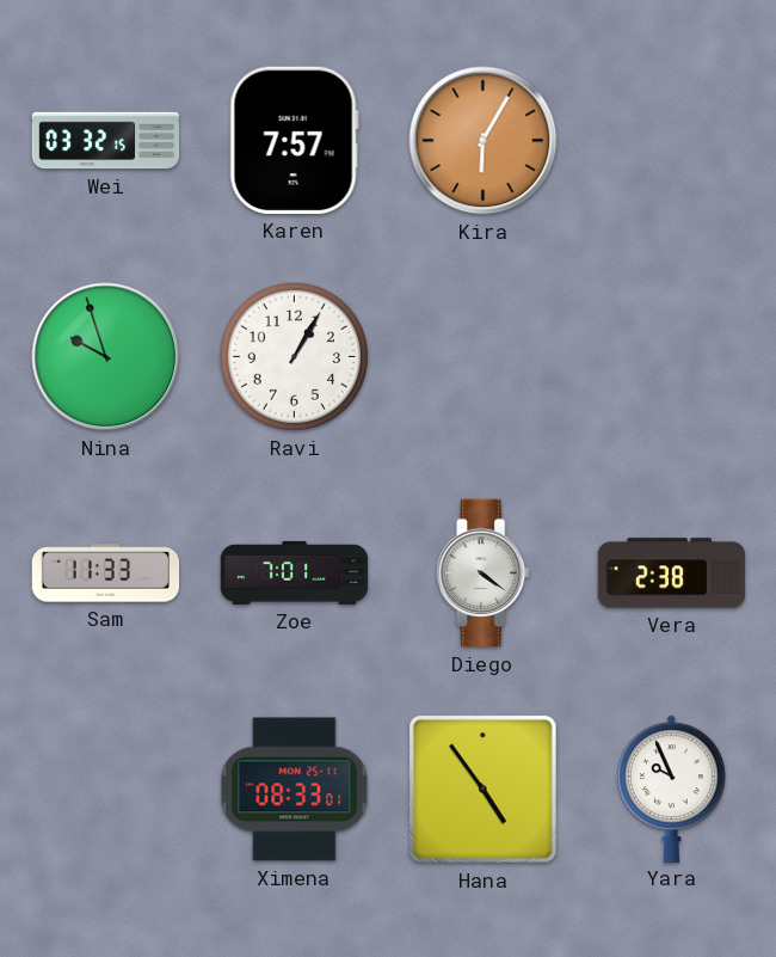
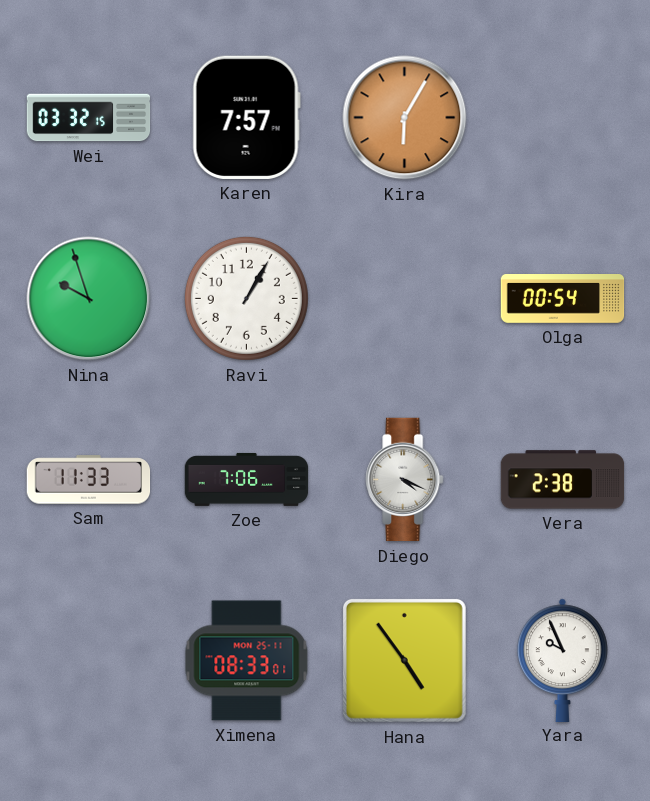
Olga: none -> 00:54
Zoe: 7:01 -> 7:06
Diego: 4:21 -> 4:19
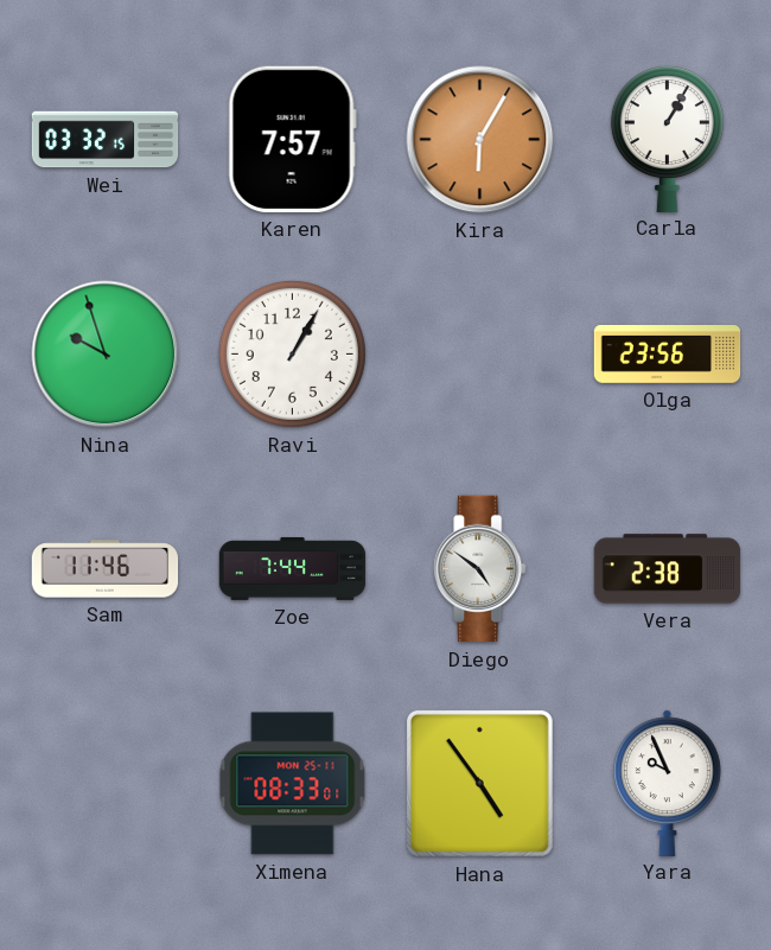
Carla: none -> 1:05
Olga: 00:54 -> 23:56
Sam: 11:33 -> 11:46
Zoe: 7:06 -> 7:44
Diego: 4:19 -> 4:51
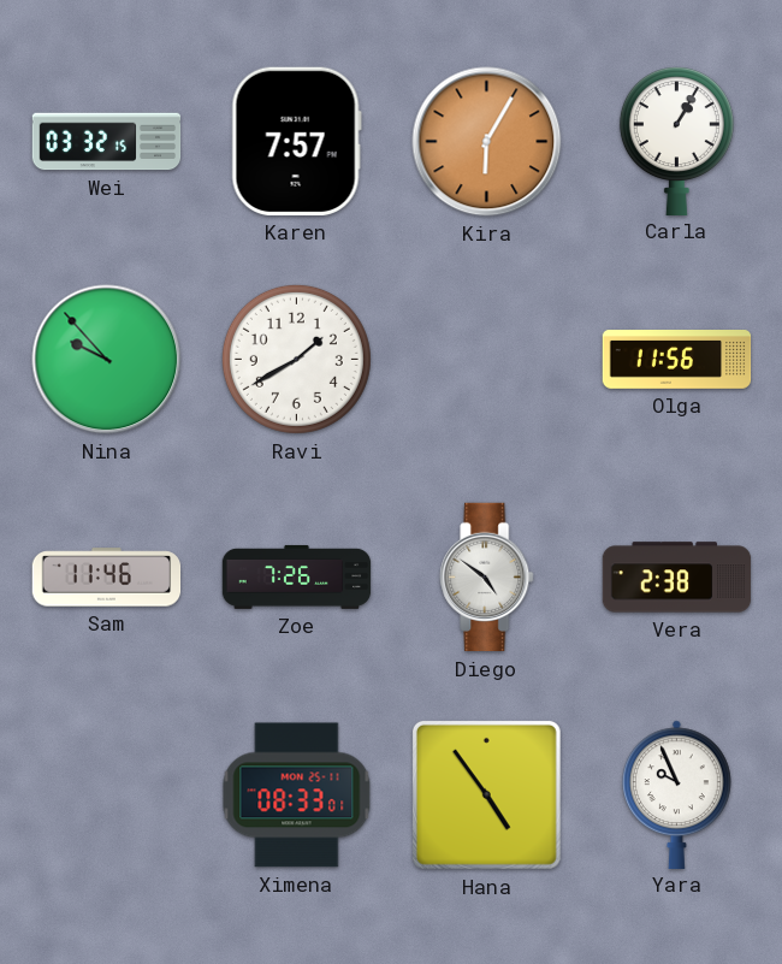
Nina: 9:57 -> 9:53
Ravi: 1:05 -> 1:40
Olga: 23:56 -> 11:56
Zoe: 7:44 -> 7:26
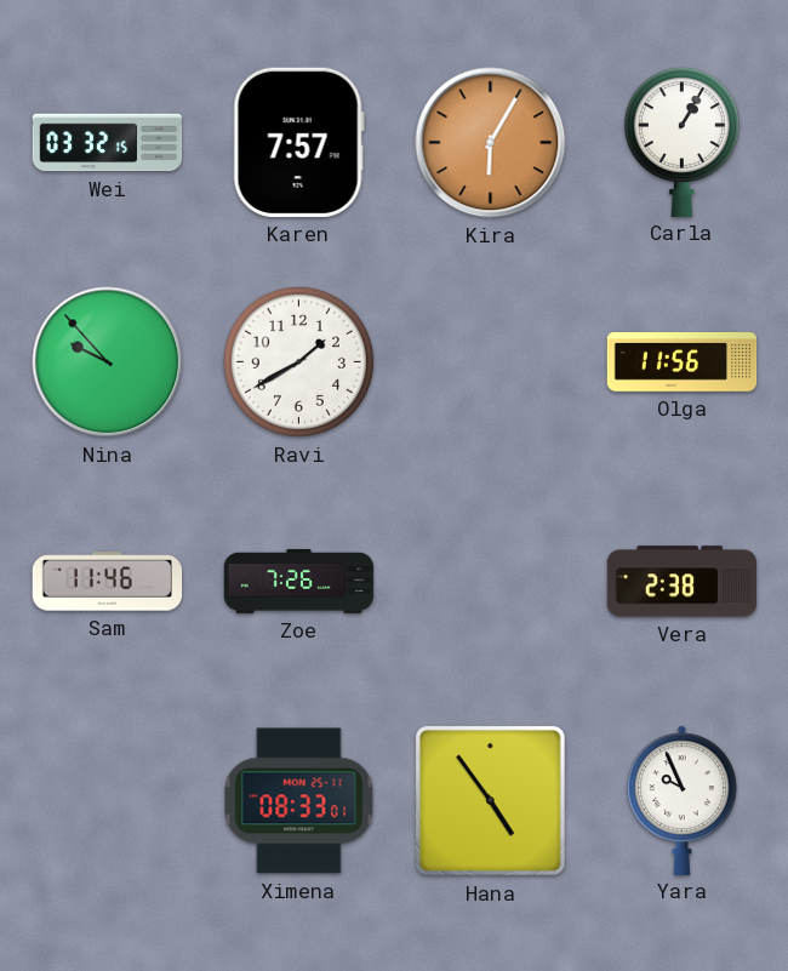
Diego: 4:51 -> none
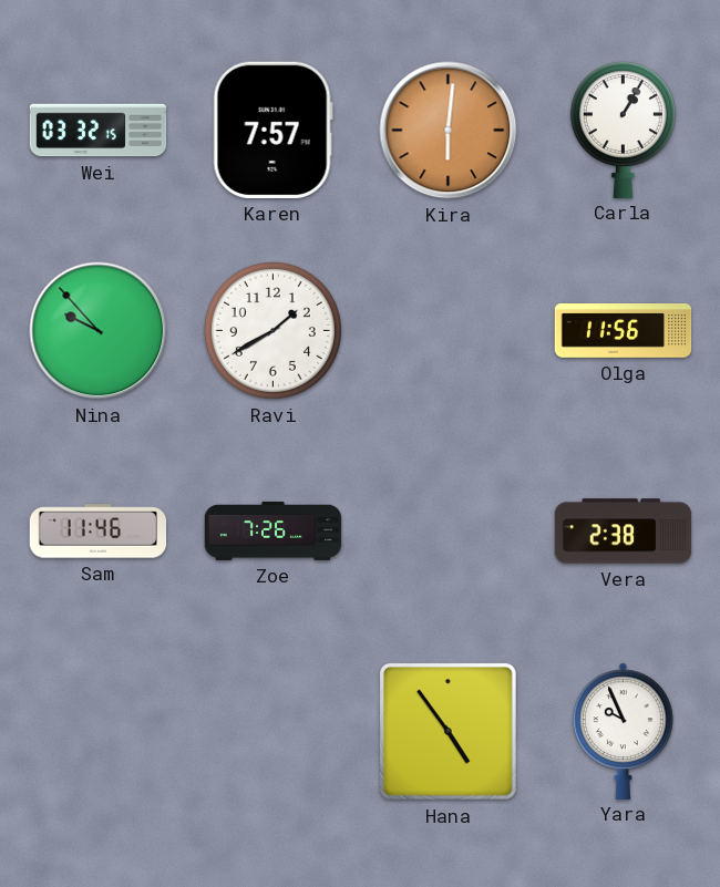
Kira: 6:05 -> 6:01
Ximena: 08:33 -> none
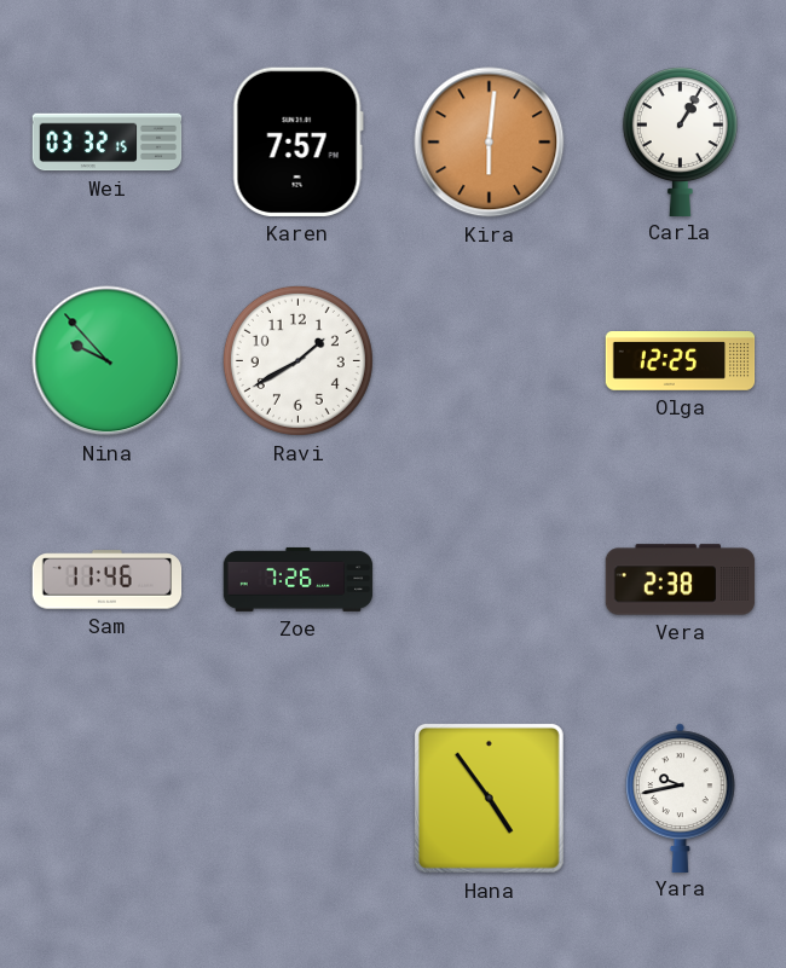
Olga: 11:56 -> 12:25
Yara: 9:56 -> 9:43
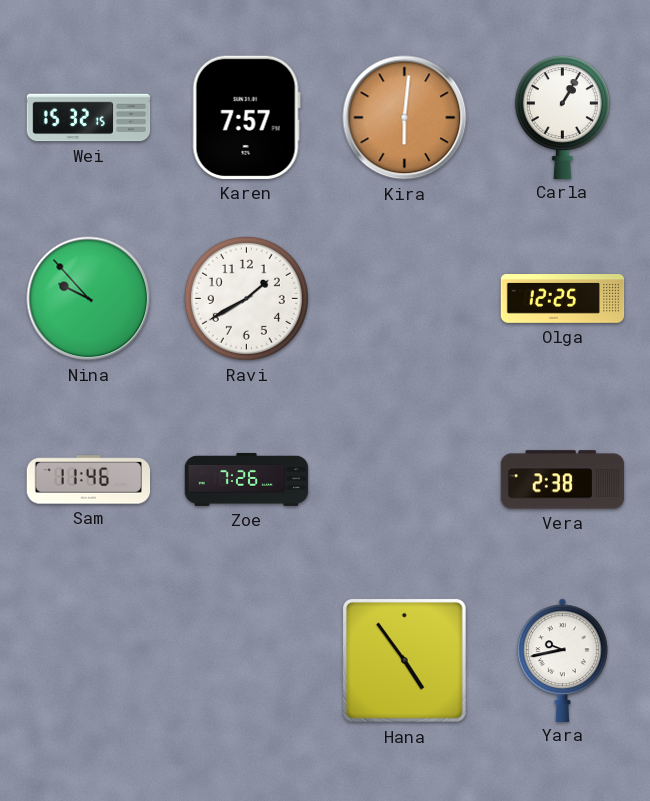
Wei: 03:32 -> 15:32
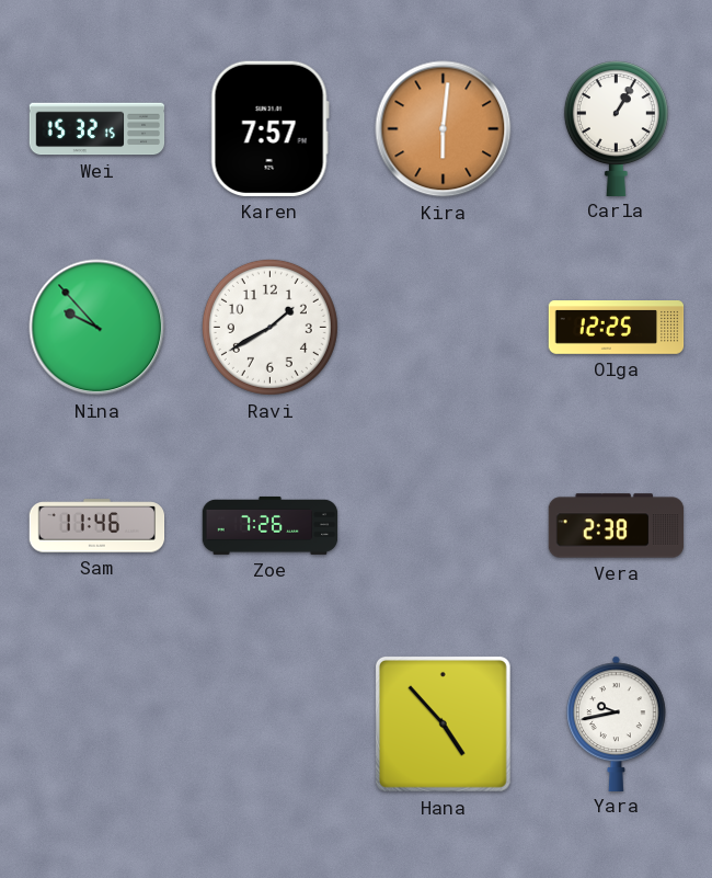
Hana: 4:54 -> 4:53
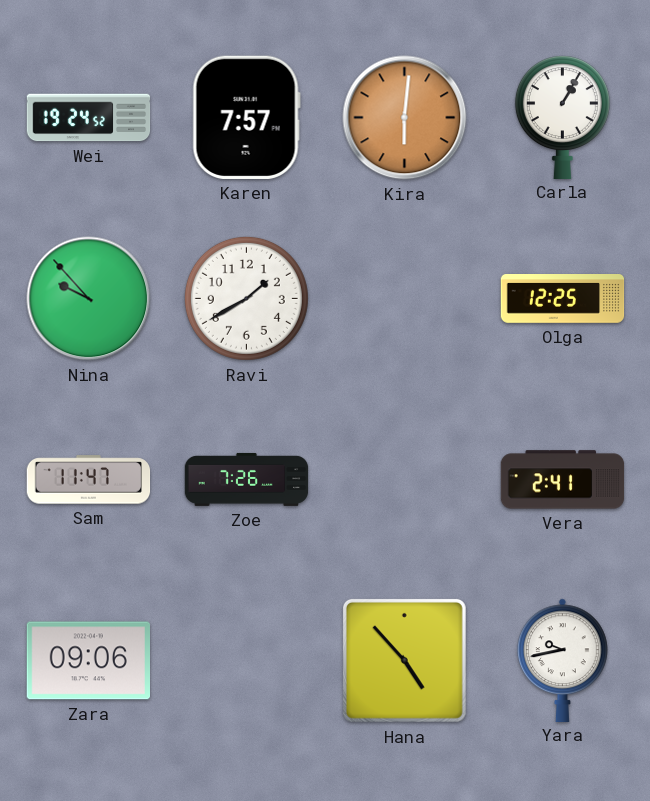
Wei: 15:32 -> 19:24
Sam: 11:46 -> 11:47
Vera: 2:38 -> 2:41
Zara: none -> 09:06
